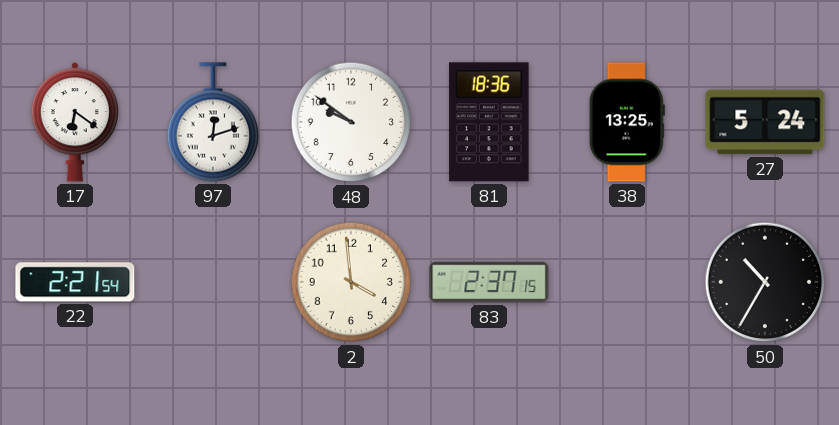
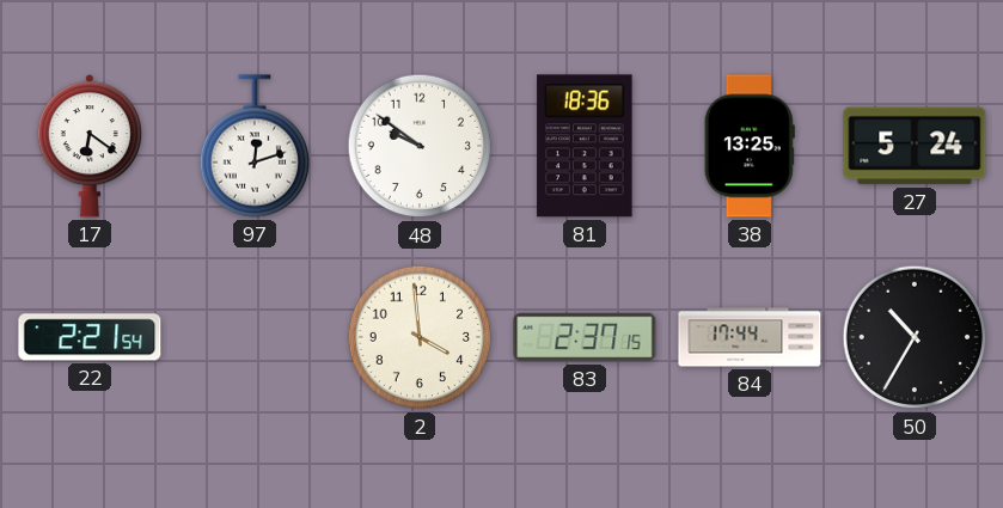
84: none -> 17:44
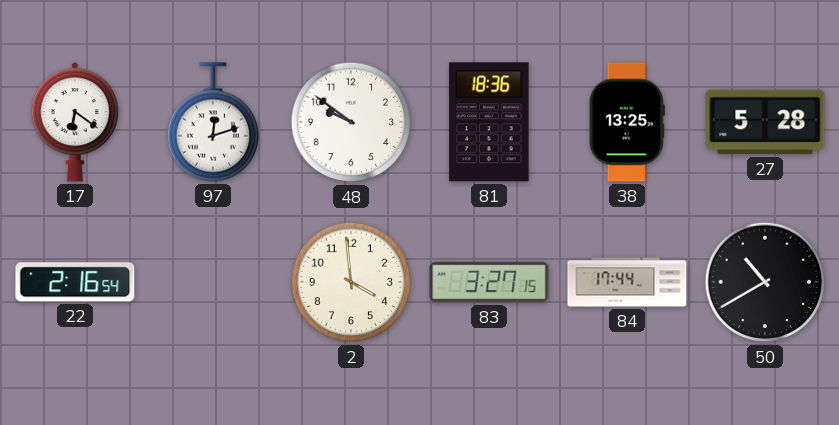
27: 5:24 -> 5:28
22: 2:21 -> 2:16
83: 2:37 -> 3:27
50: 10:35 -> 10:40
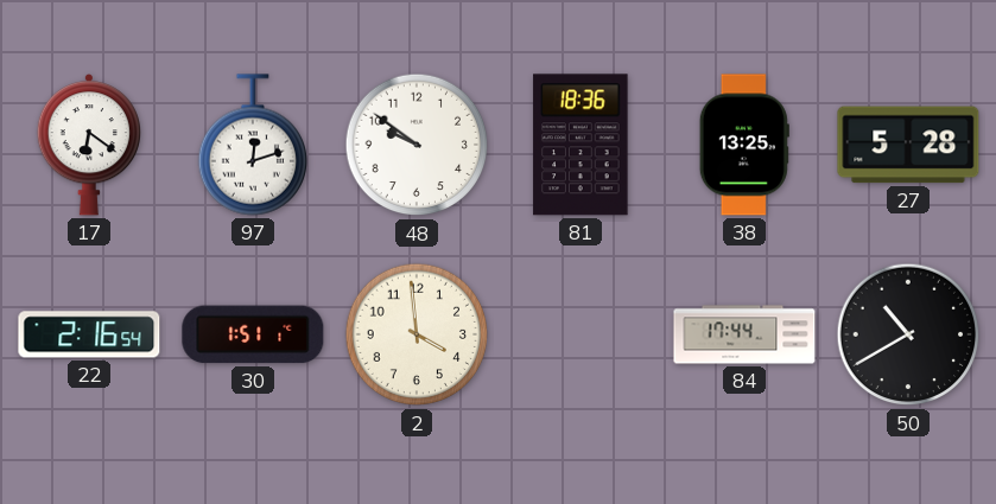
30: none -> 1:51
83: 3:27 -> none
